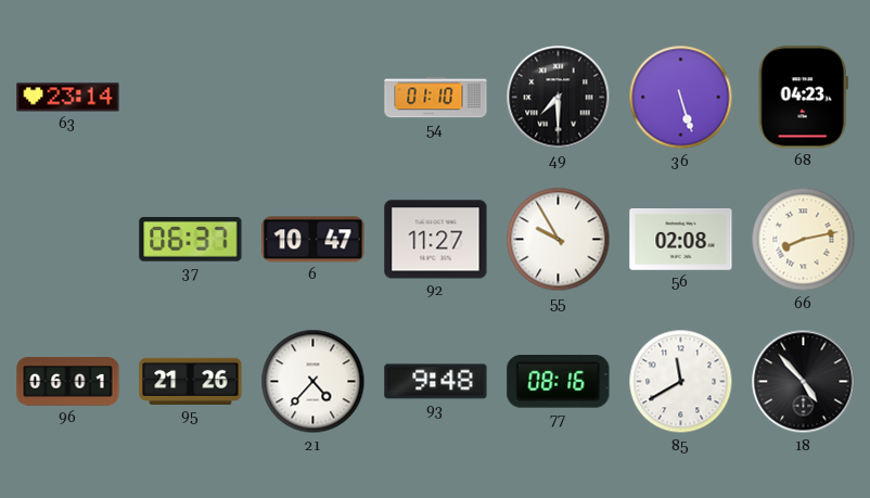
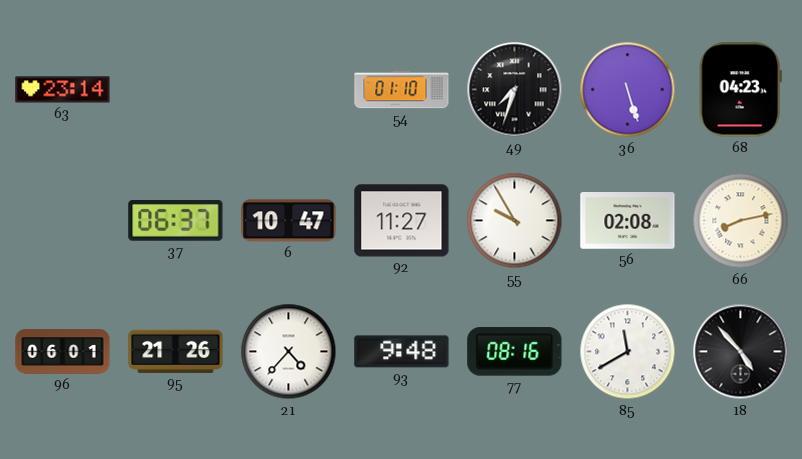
49: 7:30 -> 7:33
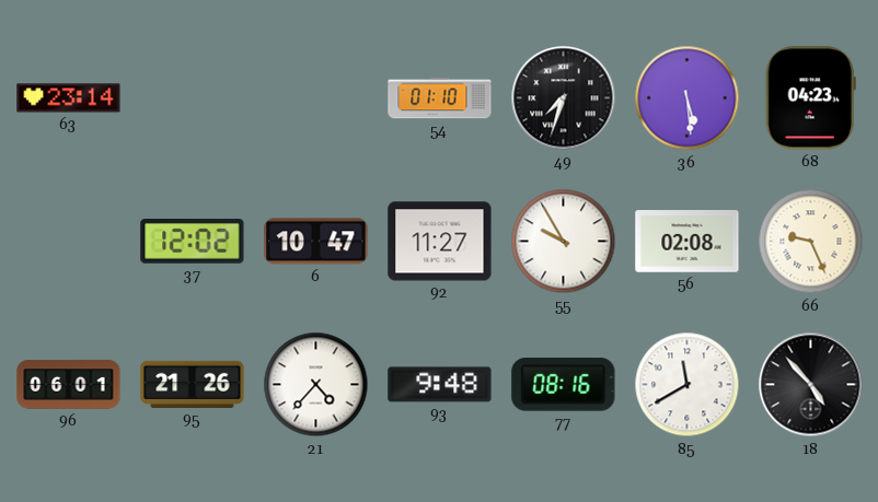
36: 5:27 -> 5:29
37: 06:37 -> 12:02
66: 8:13 -> 9:26
